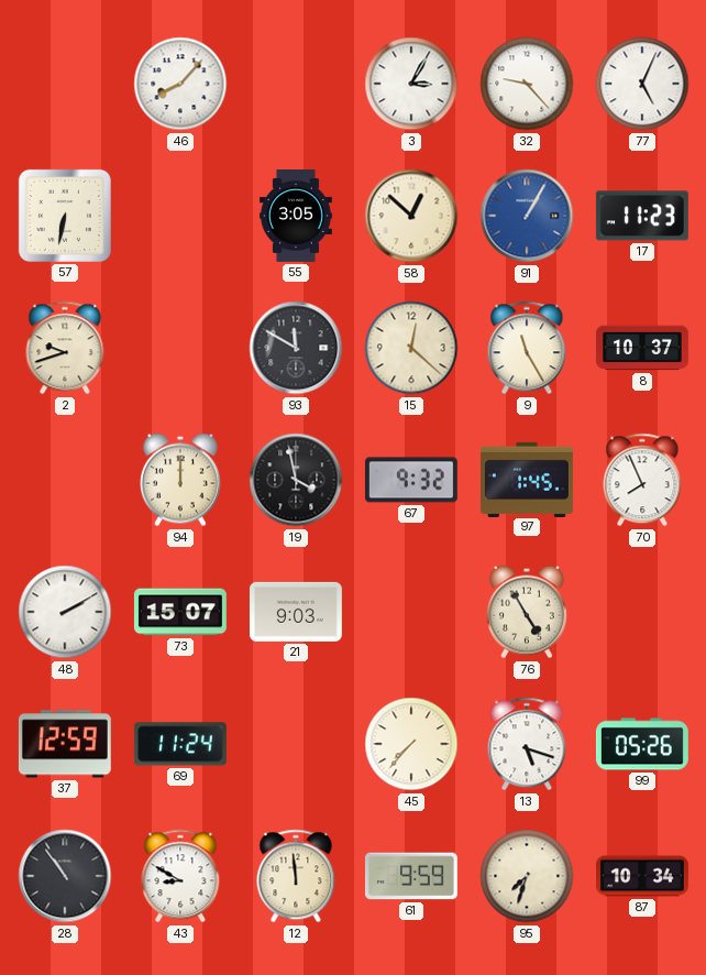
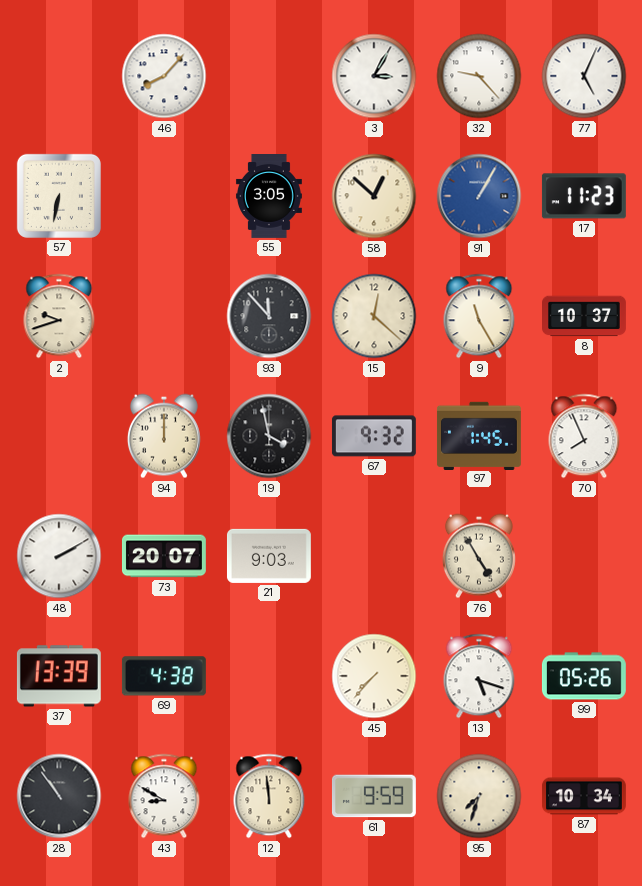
93: 11:50 -> 11:53
73: 15:07 -> 20:07
37: 12:59 -> 13:39
69: 11:24 -> 4:38
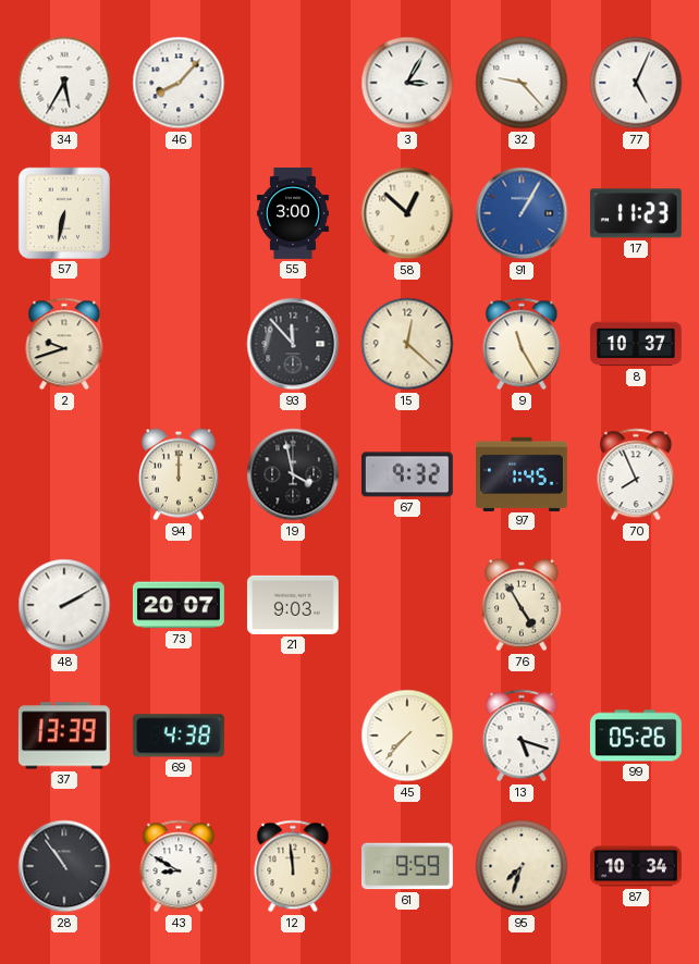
34: none -> 5:35
55: 3:05 -> 3:00
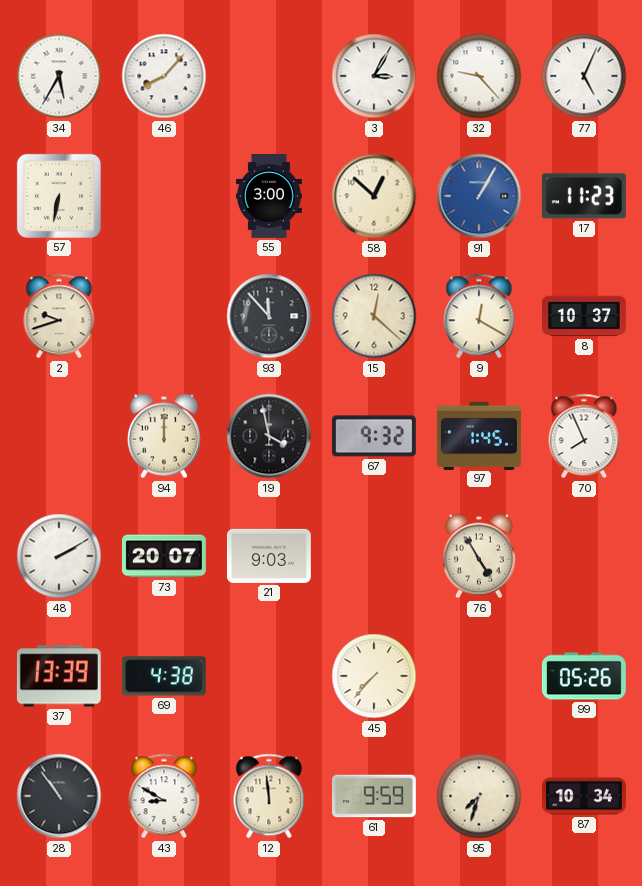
9: 11:25 -> 12:20
13: 5:18 -> none
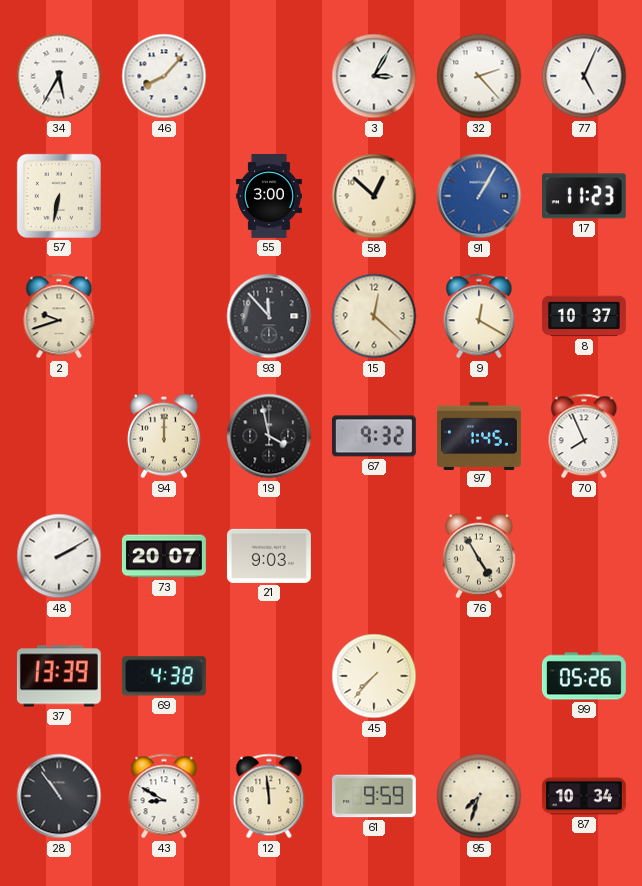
32: 9:23 -> 2:23
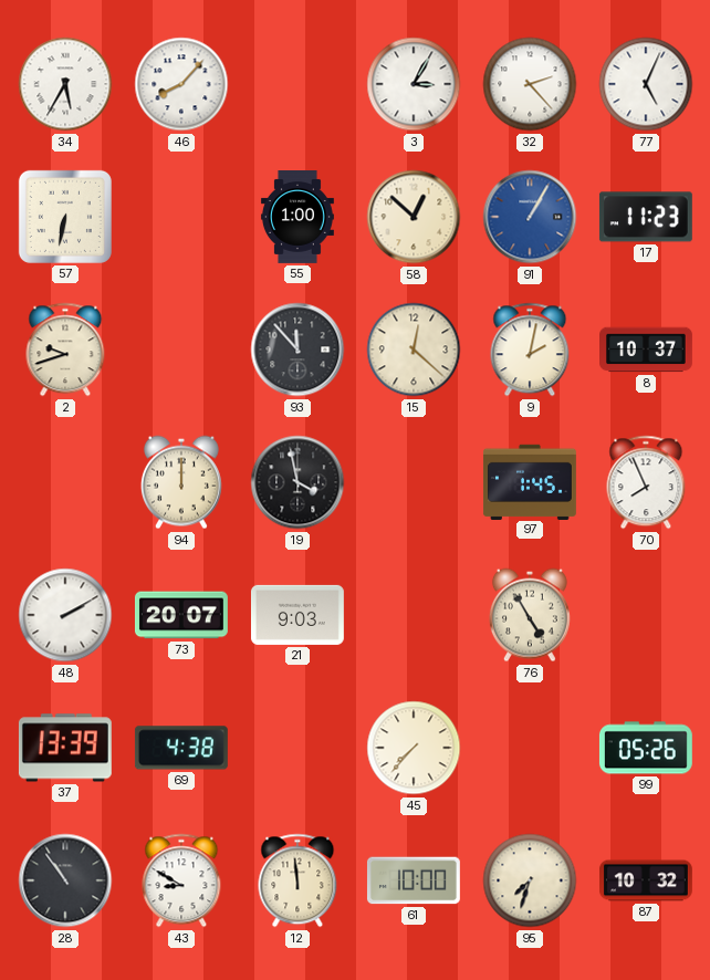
55: 3:00 -> 1:00
9: 12:20 -> 2:02
67: 9:32 -> none
61: 9:59 -> 10:00
87: 10:34 -> 10:32
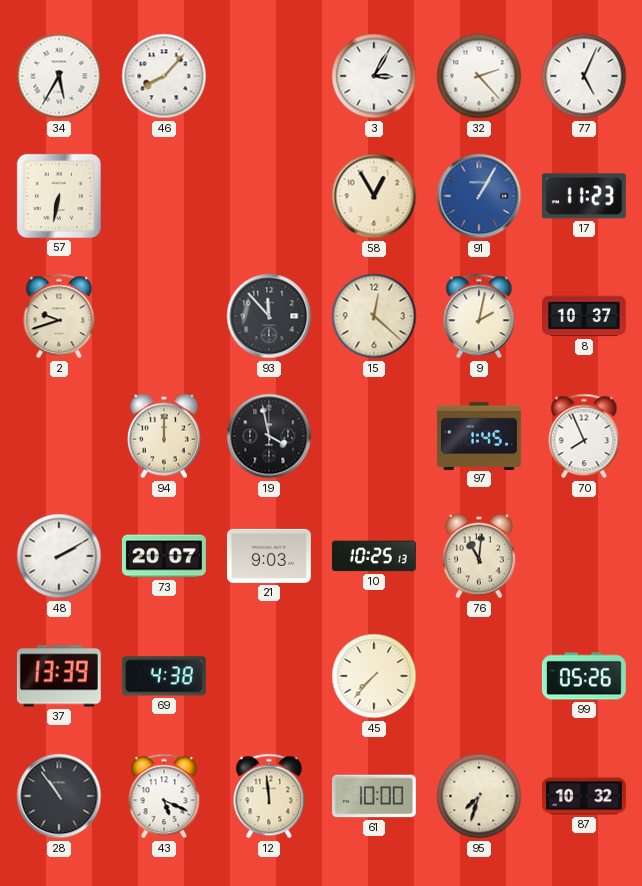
55: 1:00 -> none
58: 12:52 -> 12:55
10: none -> 10:25
76: 4:55 -> 11:01
43: 8:50 -> 5:19
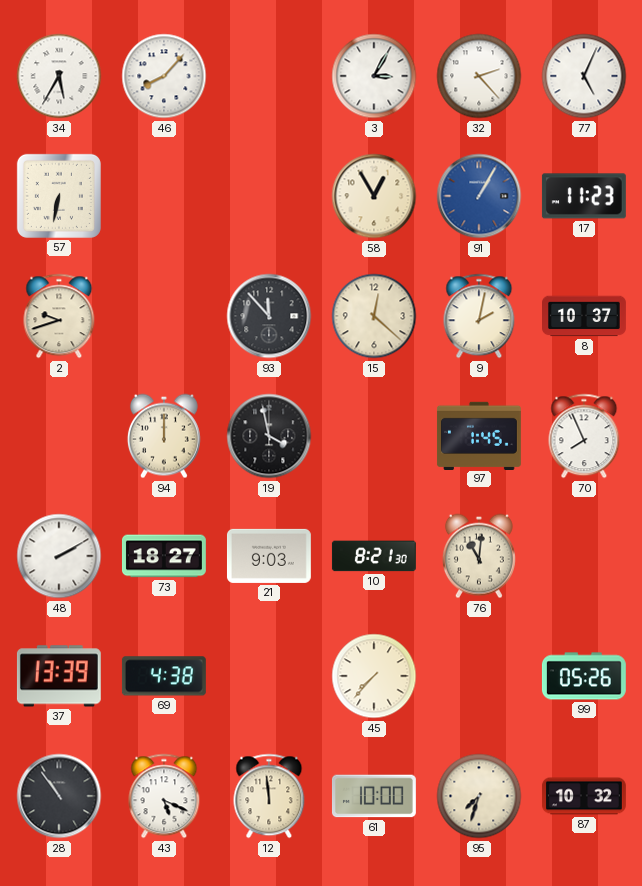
73: 20:07 -> 18:27
10: 10:25 -> 8:21
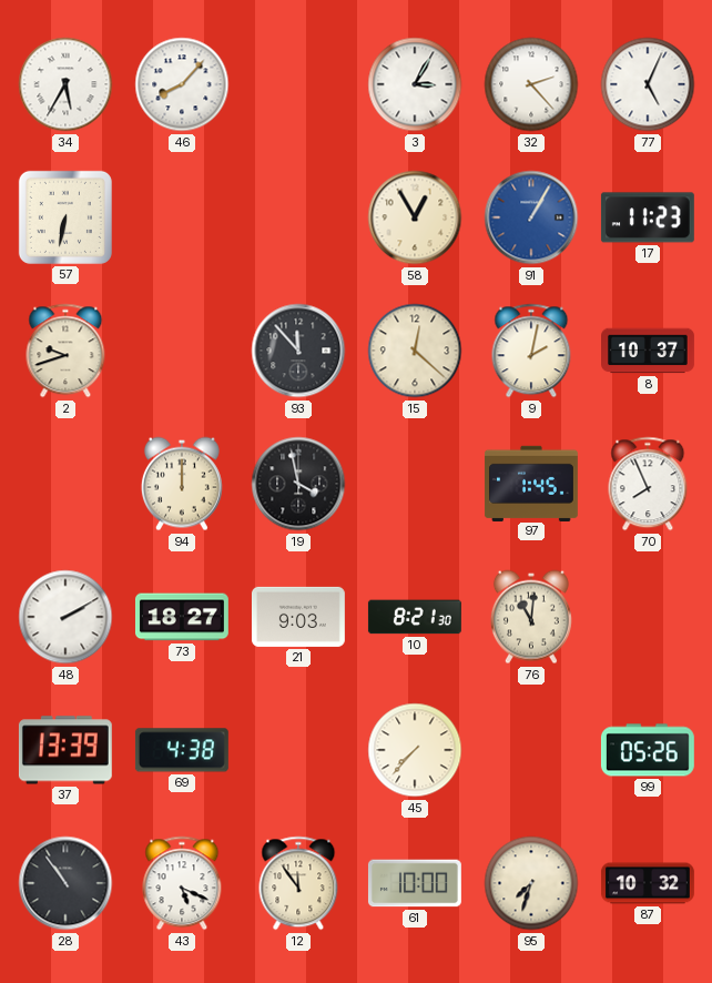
12: 11:59 -> 11:54
